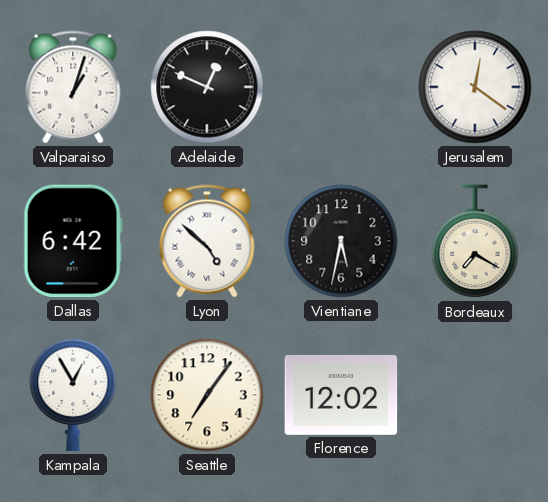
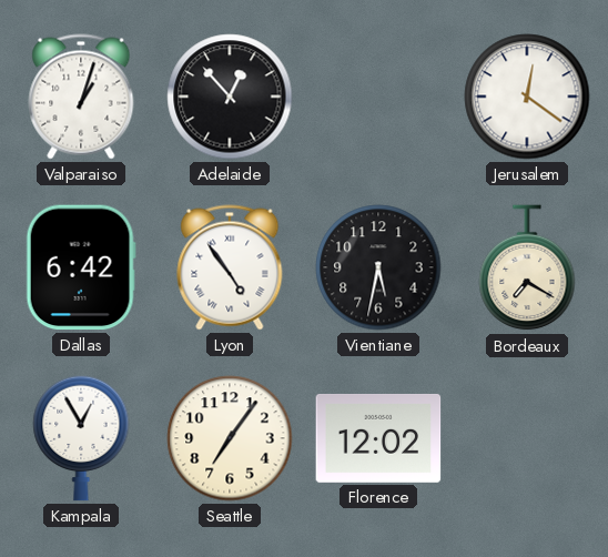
Adelaide: 12:49 -> 12:53
Lyon: 4:52 -> 4:54
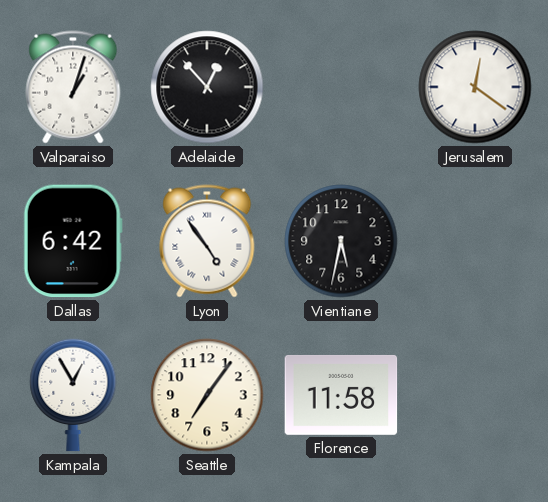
Bordeaux: 7:20 -> none
Florence: 12:02 -> 11:58
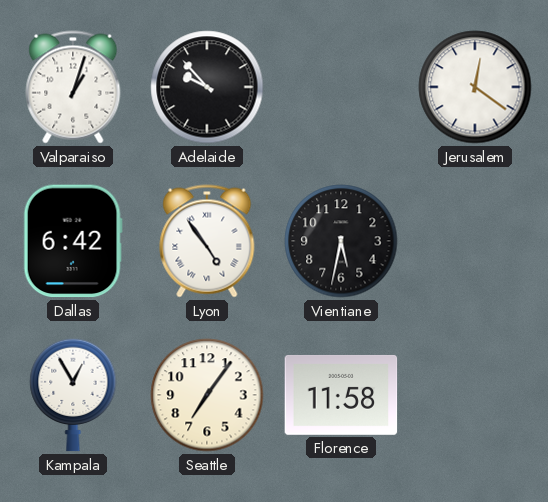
Adelaide: 12:53 -> 9:53
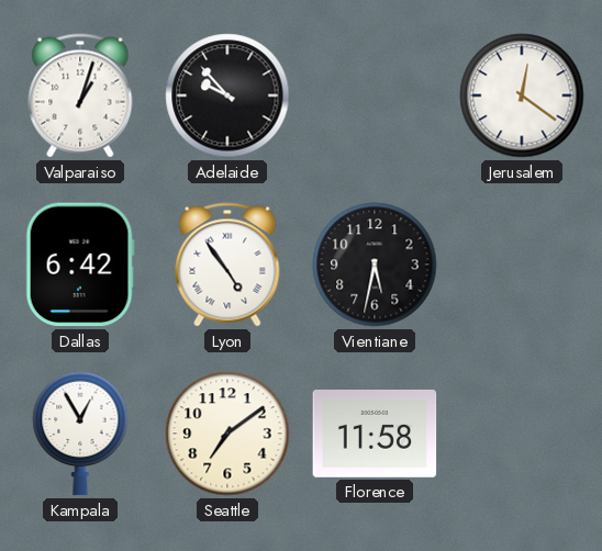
Seattle: 7:06 -> 7:09
